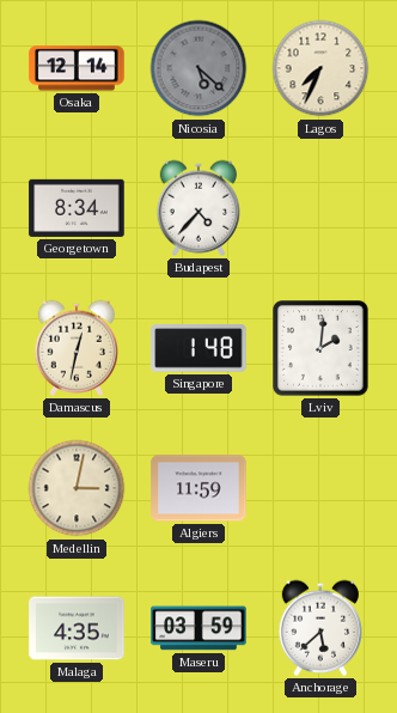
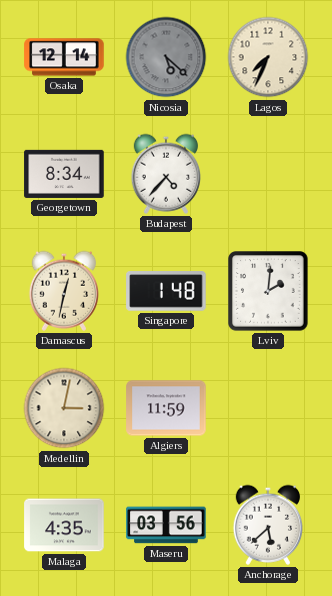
Maseru: 03:59 -> 03:56
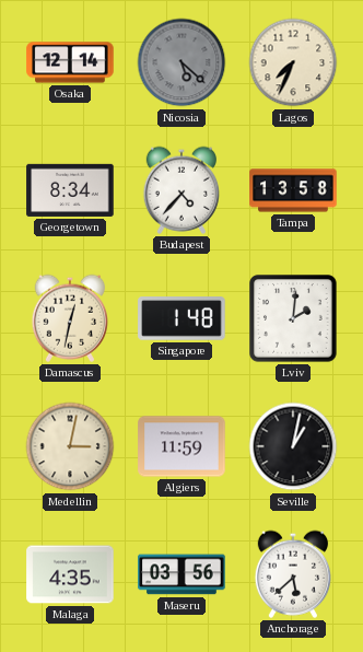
Tampa: none -> 13:58
Seville: none -> 1:02
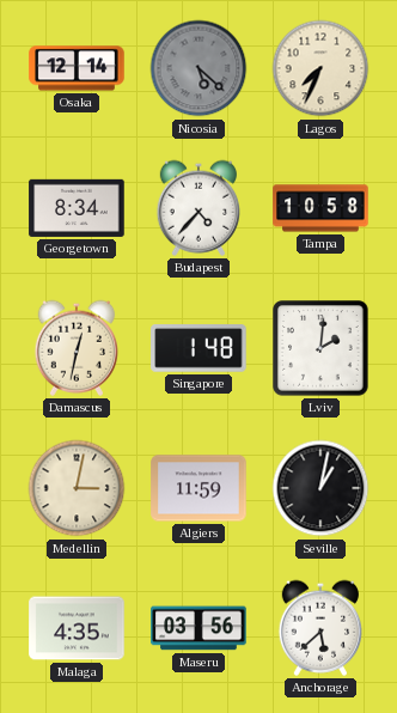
Tampa: 13:58 -> 10:58
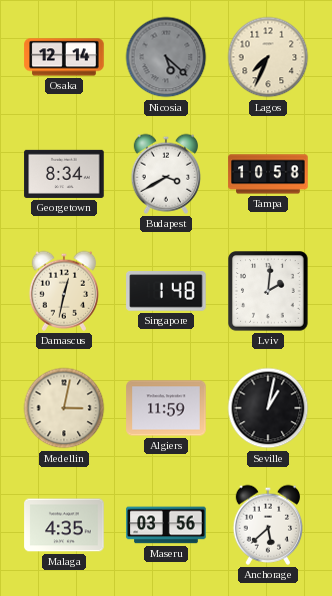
Budapest: 4:37 -> 3:40
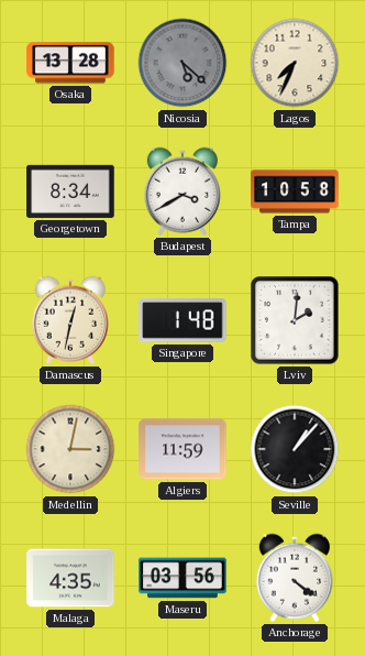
Osaka: 12:14 -> 13:28
Seville: 1:02 -> 1:07
Anchorage: 5:38 -> 4:21
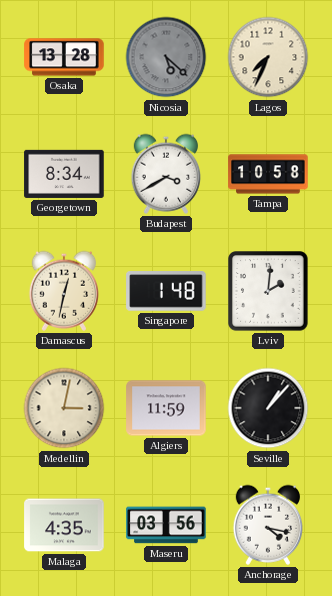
Anchorage: 4:21 -> 4:17
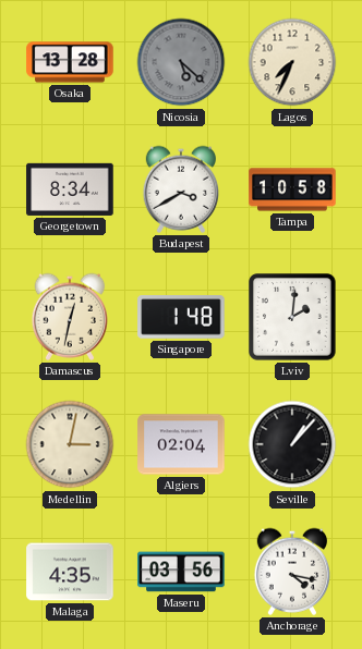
Algiers: 11:59 -> 02:04
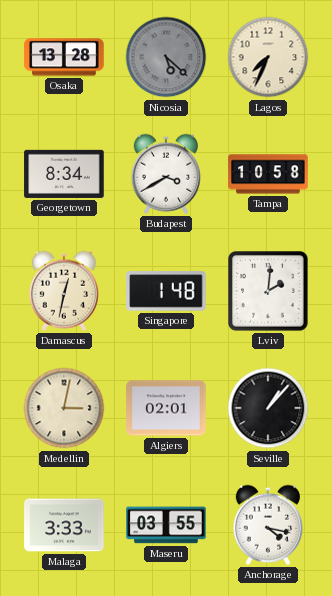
Algiers: 02:04 -> 02:01
Malaga: 4:35 -> 3:33
Maseru: 03:56 -> 03:55
